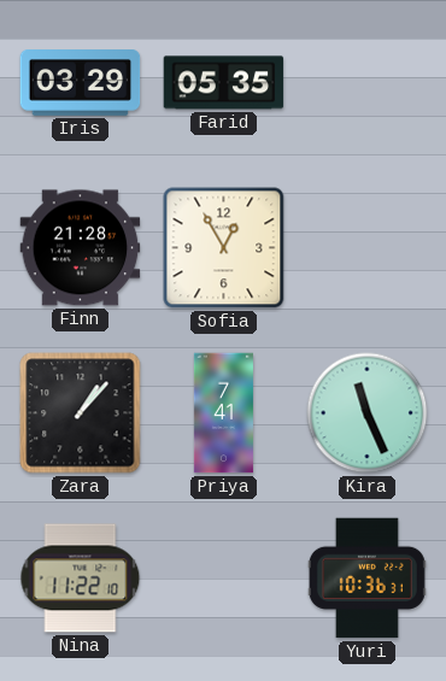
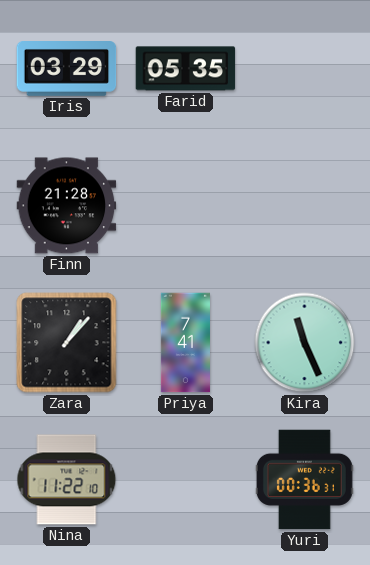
Sofia: 12:55 -> none
Yuri: 10:36 -> 00:36
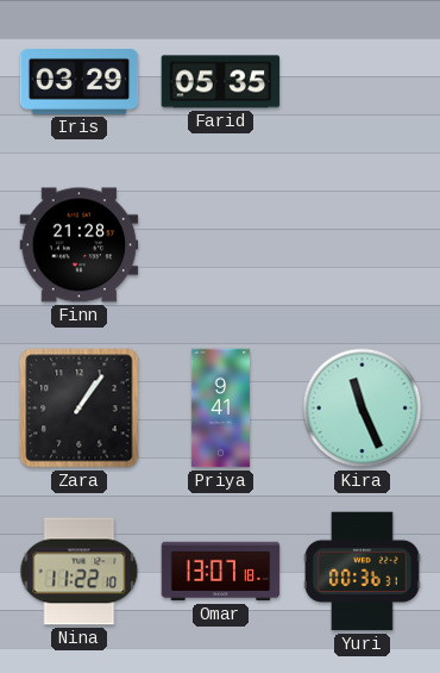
Zara: 1:07 -> 1:06
Priya: 7:41 -> 9:41
Omar: none -> 13:07
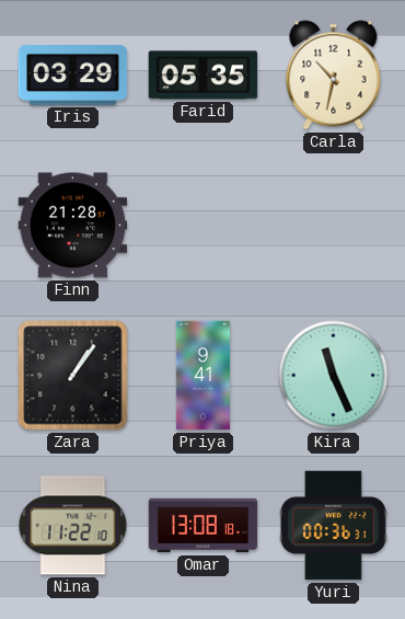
Carla: none -> 10:32
Omar: 13:07 -> 13:08
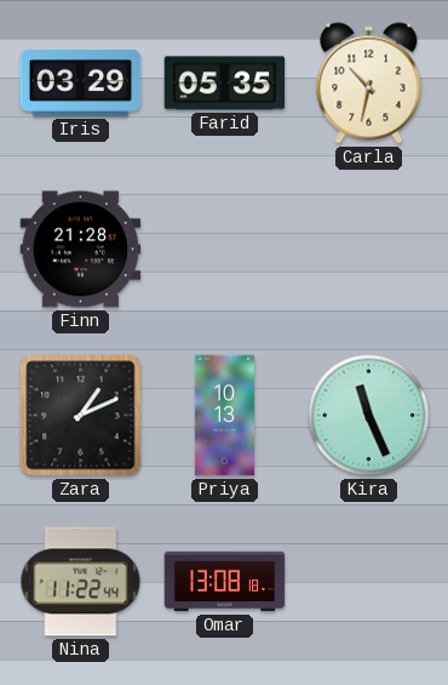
Zara: 1:06 -> 1:11
Priya: 9:41 -> 10:13
Nina: 11:22:10 -> 11:22:44
Yuri: 00:36 -> none
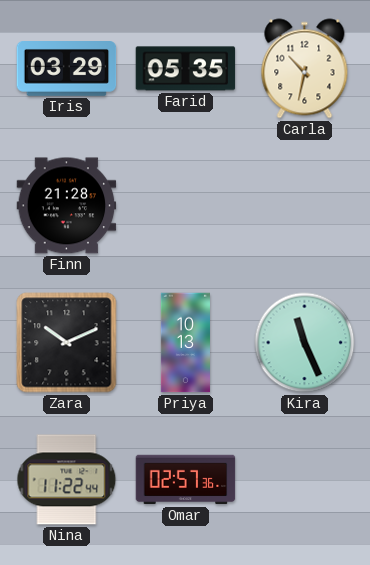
Zara: 1:11 -> 10:11
Omar: 13:08 -> 02:57
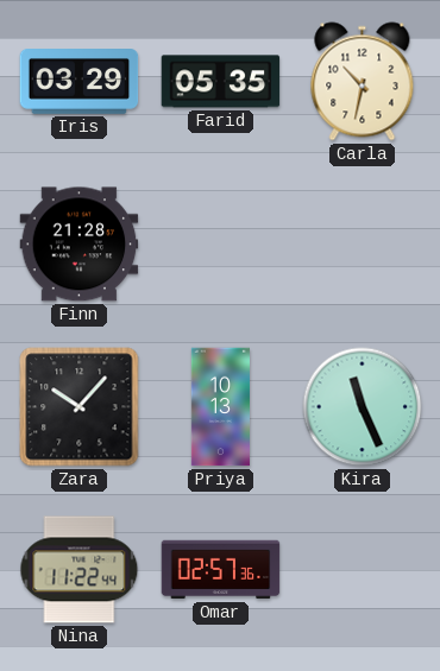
Zara: 10:11 -> 10:07
